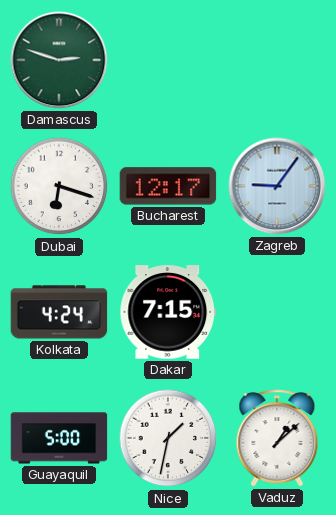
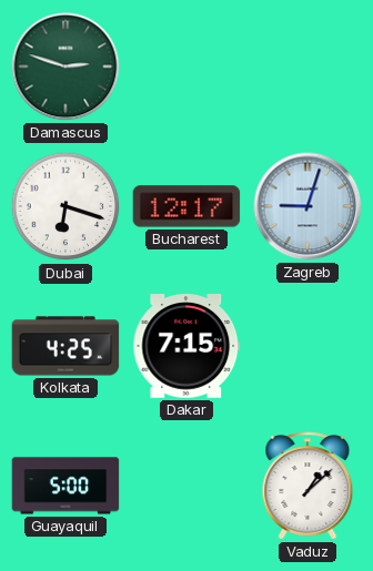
Zagreb: 9:06 -> 9:03
Kolkata: 4:24 -> 4:25
Nice: 1:32 -> none
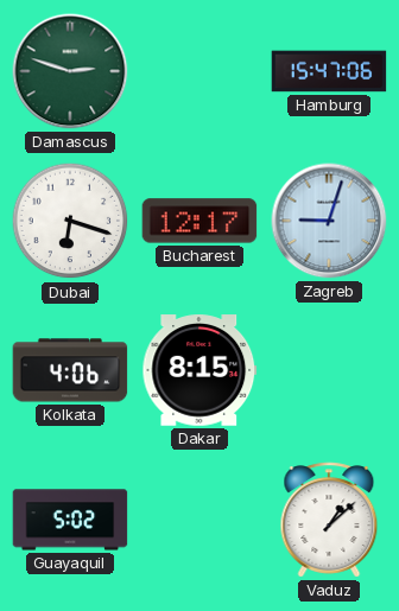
Hamburg: none -> 15:47
Kolkata: 4:25 -> 4:06
Dakar: 7:15 -> 8:15
Guayaquil: 5:00 -> 5:02
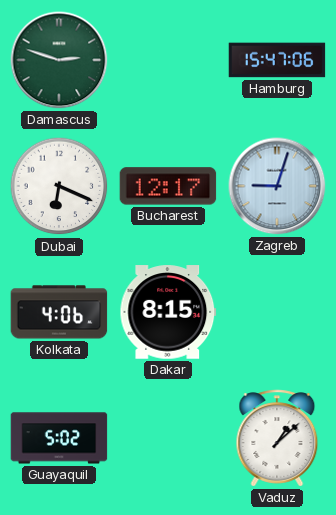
Dubai: 6:18 -> 6:19
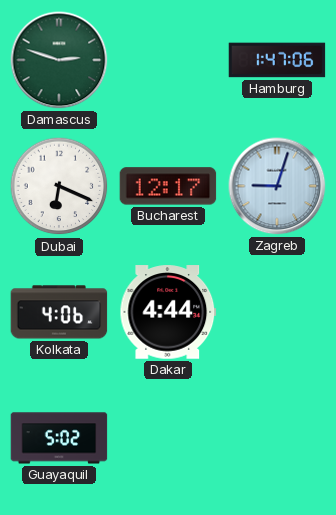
Hamburg: 15:47 -> 1:47
Dakar: 8:15 -> 4:44
Vaduz: 1:08 -> none
